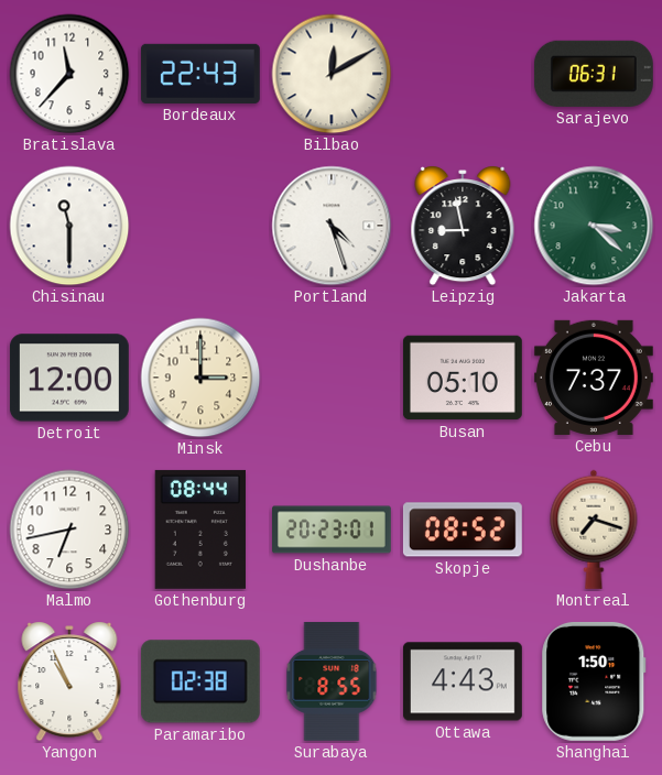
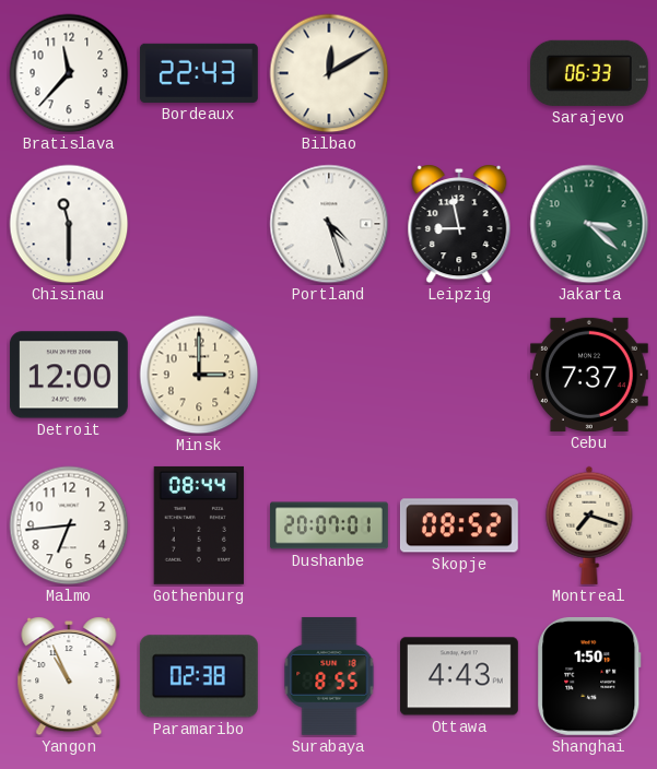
Sarajevo: 06:31 -> 06:33
Busan: 05:10 -> none
Malmo: 6:43 -> 6:44
Dushanbe: 20:23 -> 20:07
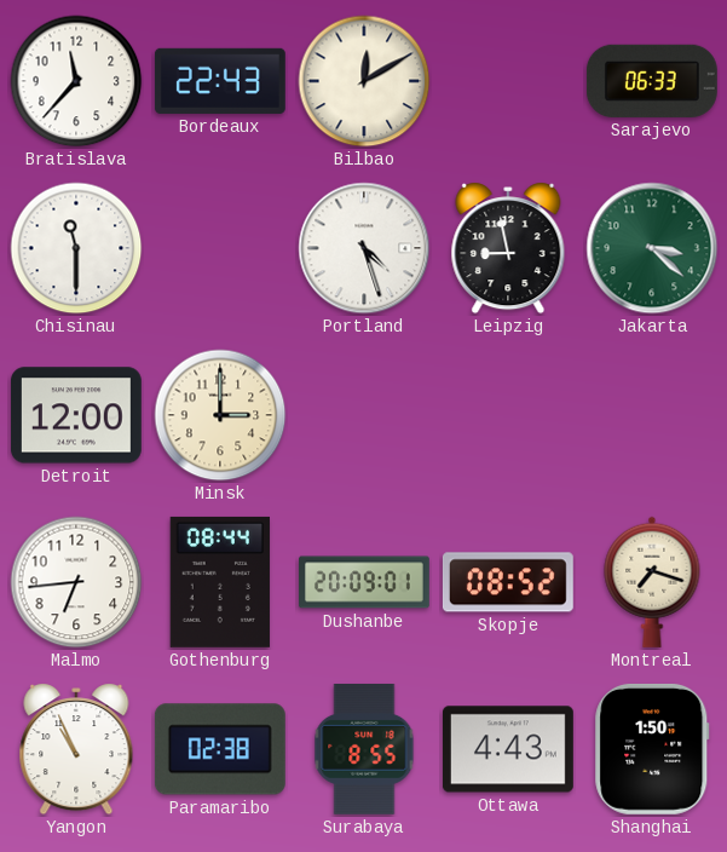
Cebu: 7:37 -> none
Dushanbe: 20:07 -> 20:09
